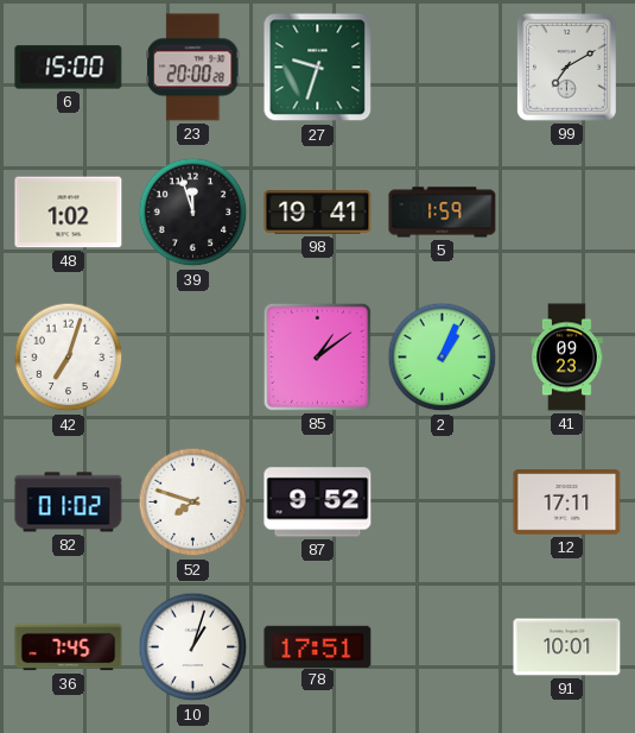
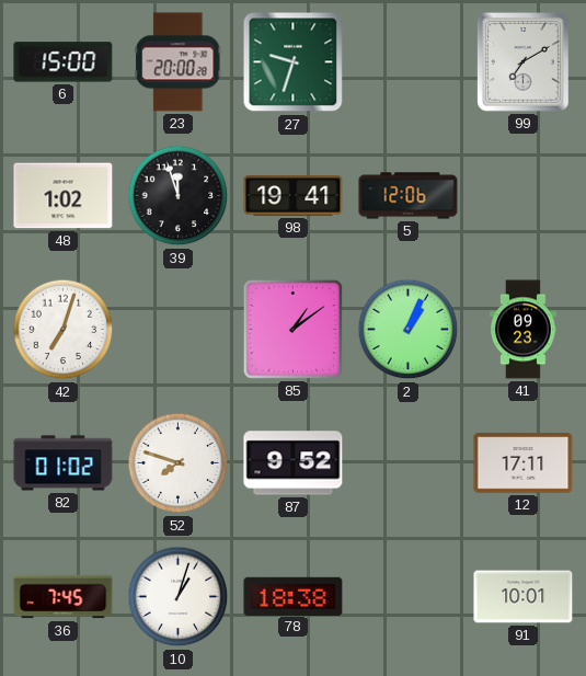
5: 1:59 -> 12:06
78: 17:51 -> 18:38
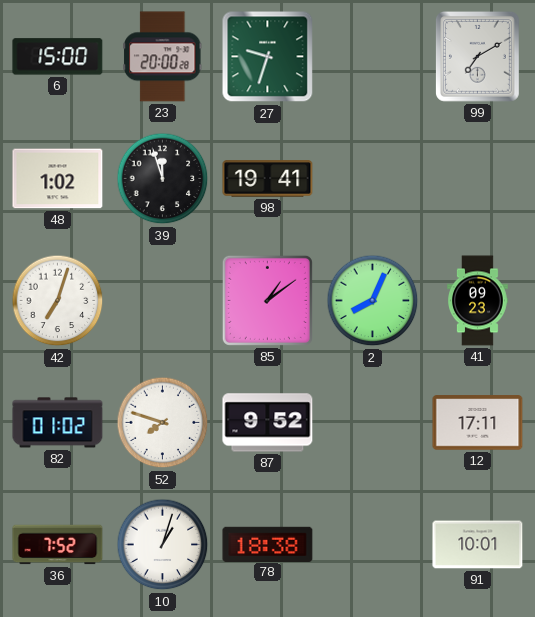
5: 12:06 -> none
2: 1:04 -> 8:04
36: 7:45 -> 7:52
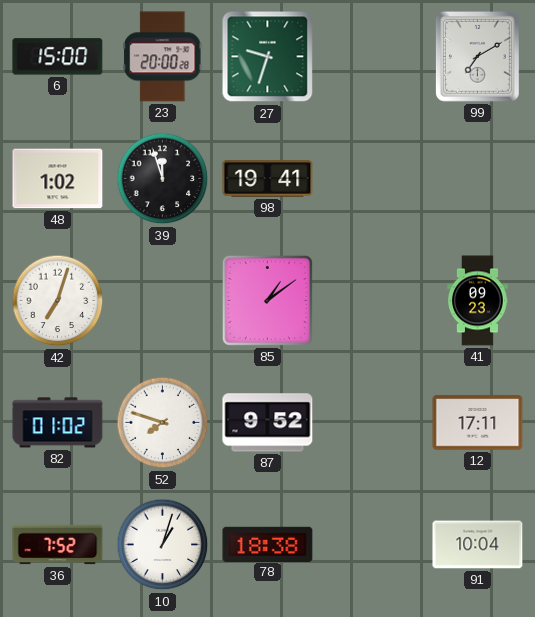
2: 8:04 -> none
91: 10:01 -> 10:04
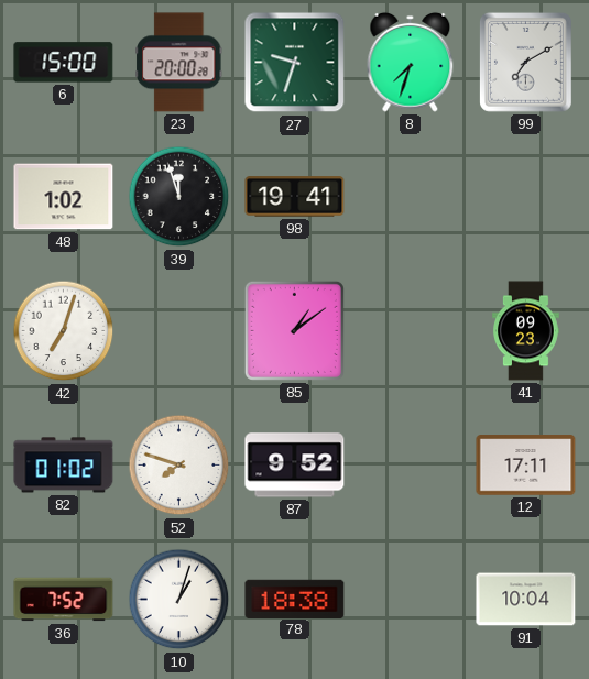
8: none -> 7:33
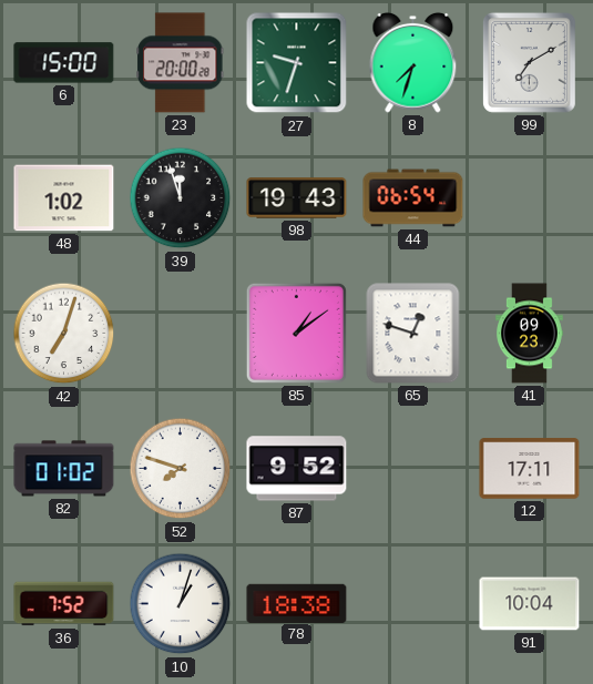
98: 19:41 -> 19:43
44: none -> 06:54
65: none -> 12:48
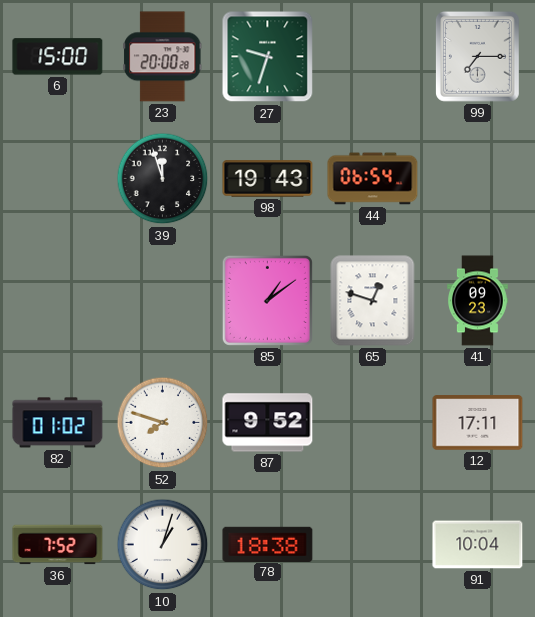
8: 7:33 -> none
99: 7:10 -> 7:15
48: 1:02 -> none
42: 7:03 -> none
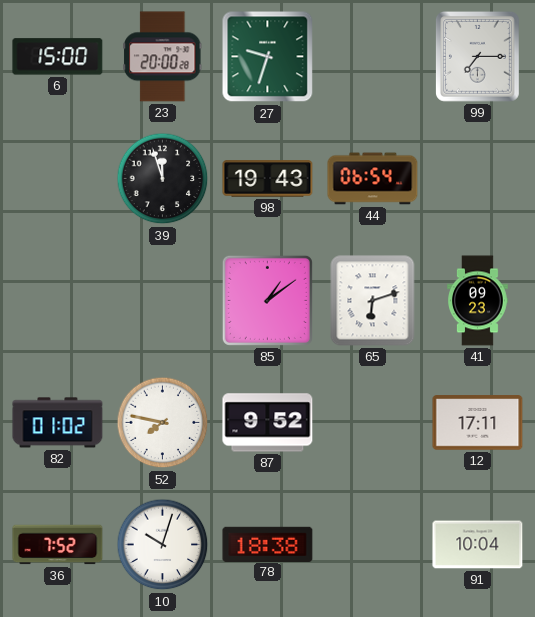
65: 12:48 -> 6:12
52: 7:48 -> 7:47
10: 1:03 -> 10:03
